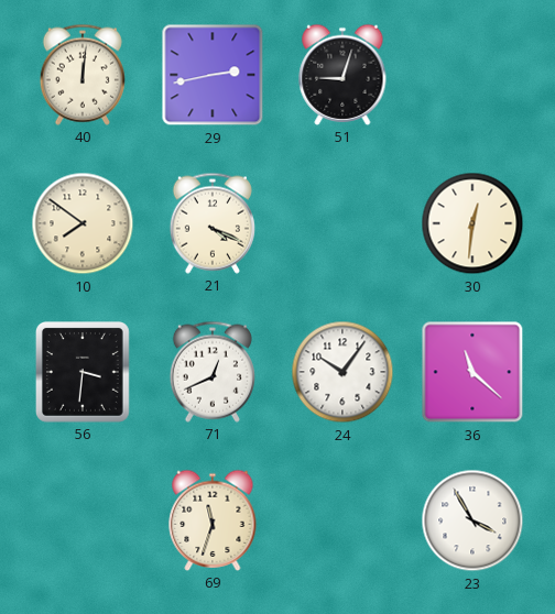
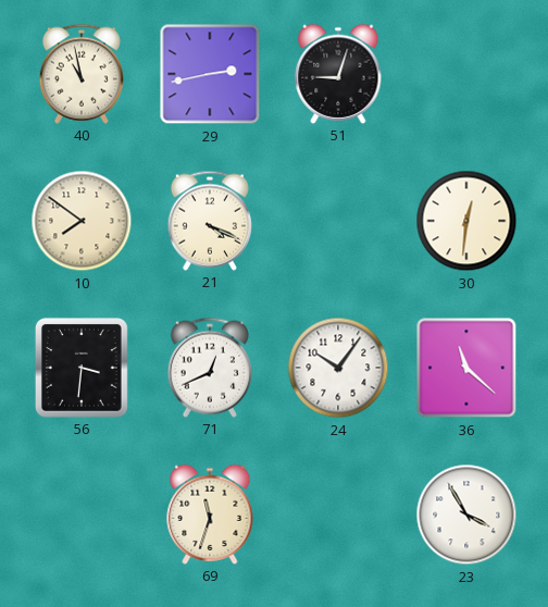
40: 12:01 -> 10:58
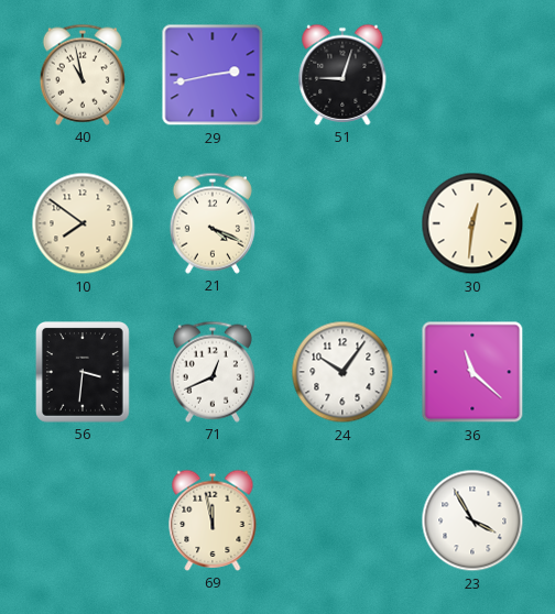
69: 11:33 -> 11:58
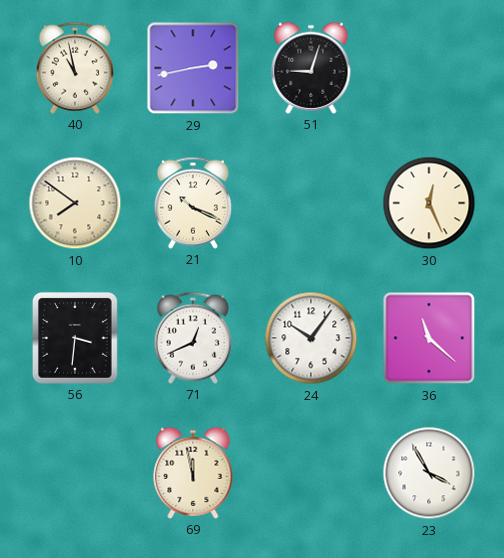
21: 4:19 -> 10:19
30: 12:31 -> 12:26
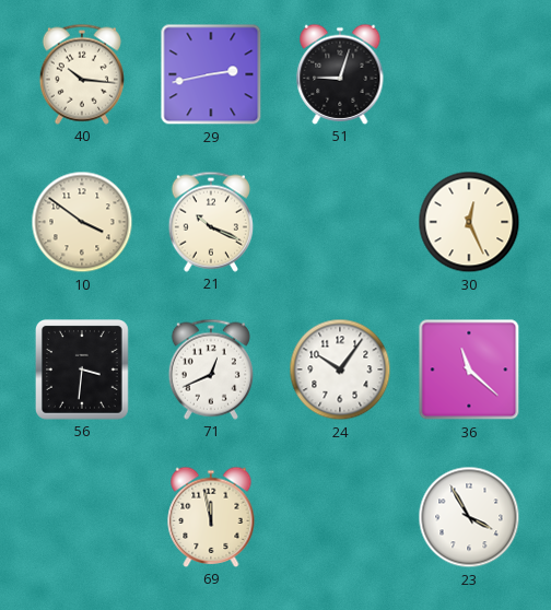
40: 10:58 -> 10:16
10: 7:51 -> 3:51
